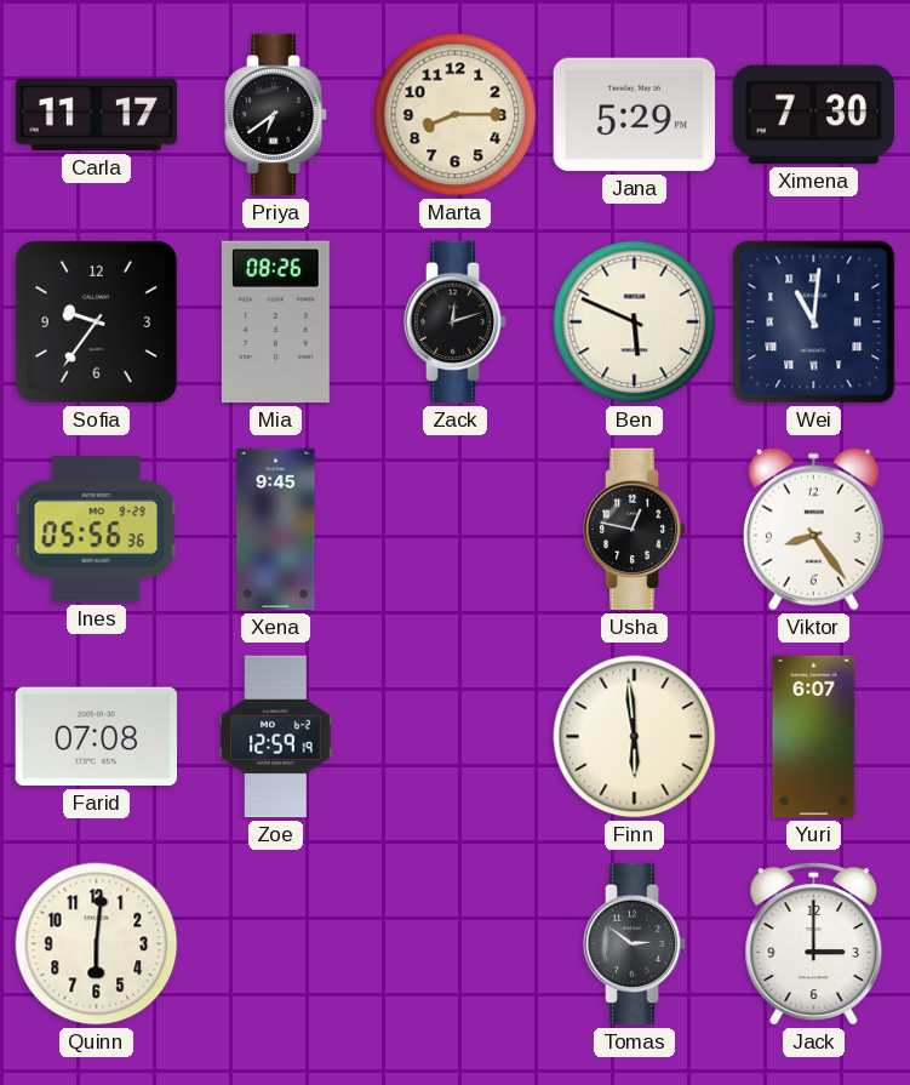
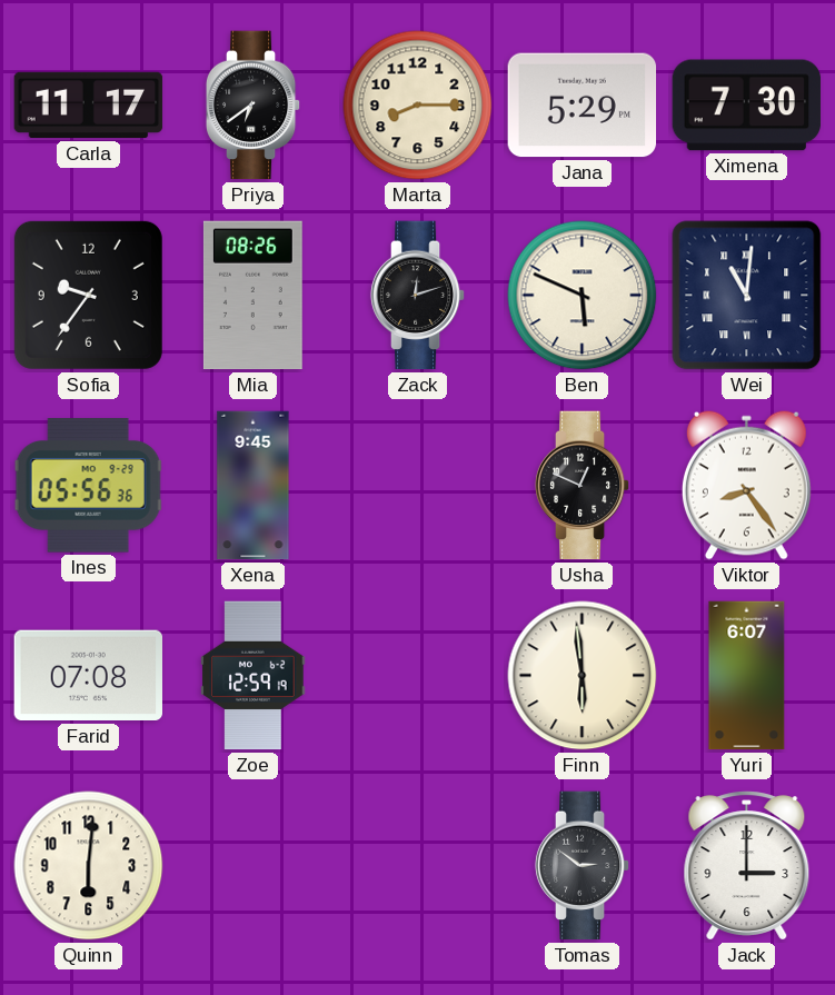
Usha: 12:47 -> 12:49
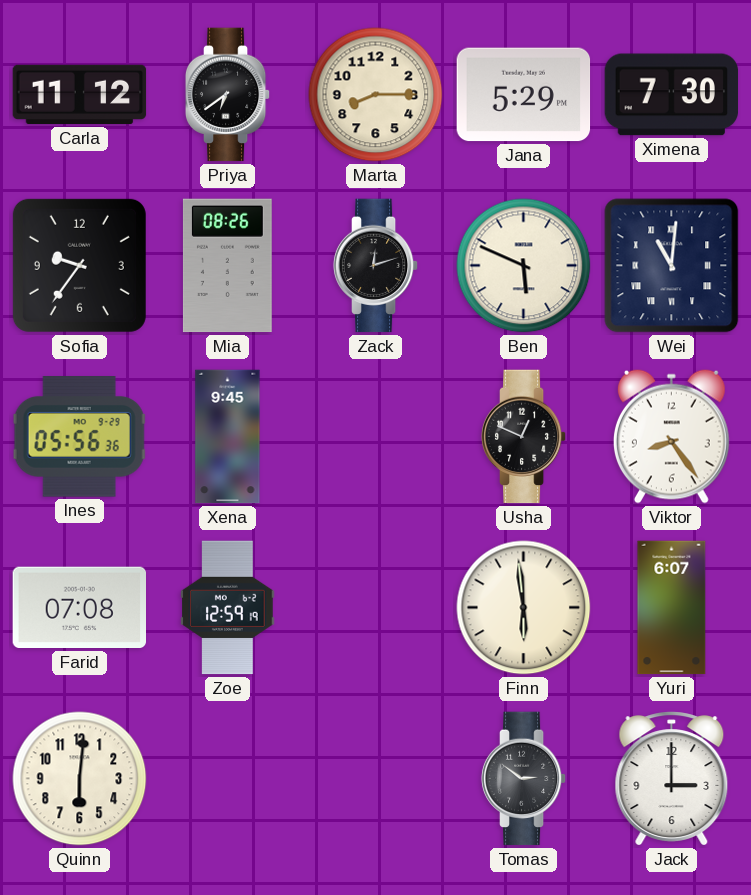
Carla: 11:17 -> 11:12
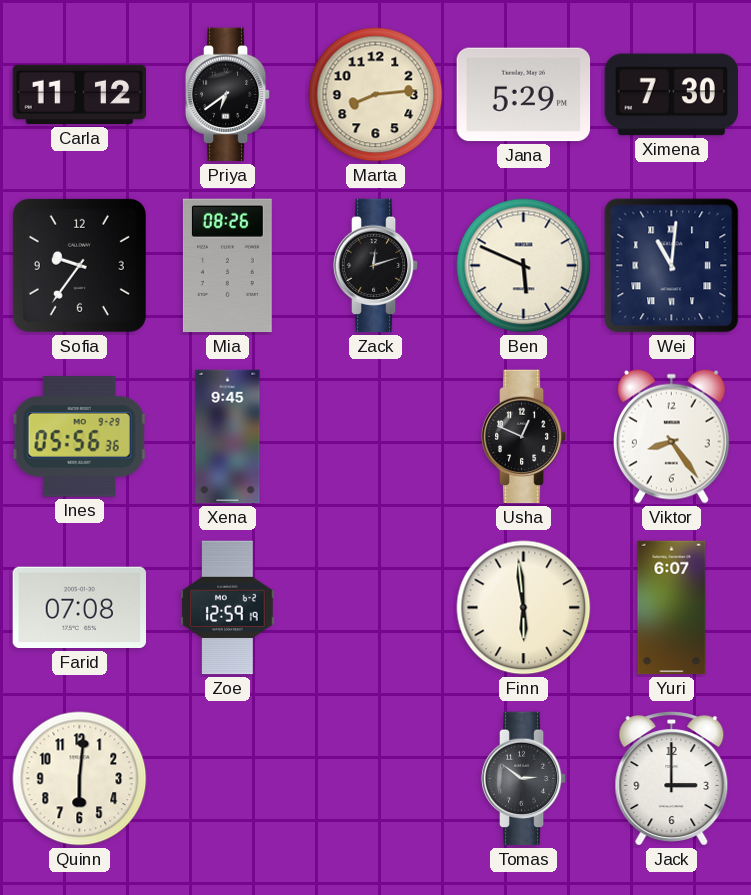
Marta: 8:15 -> 8:14
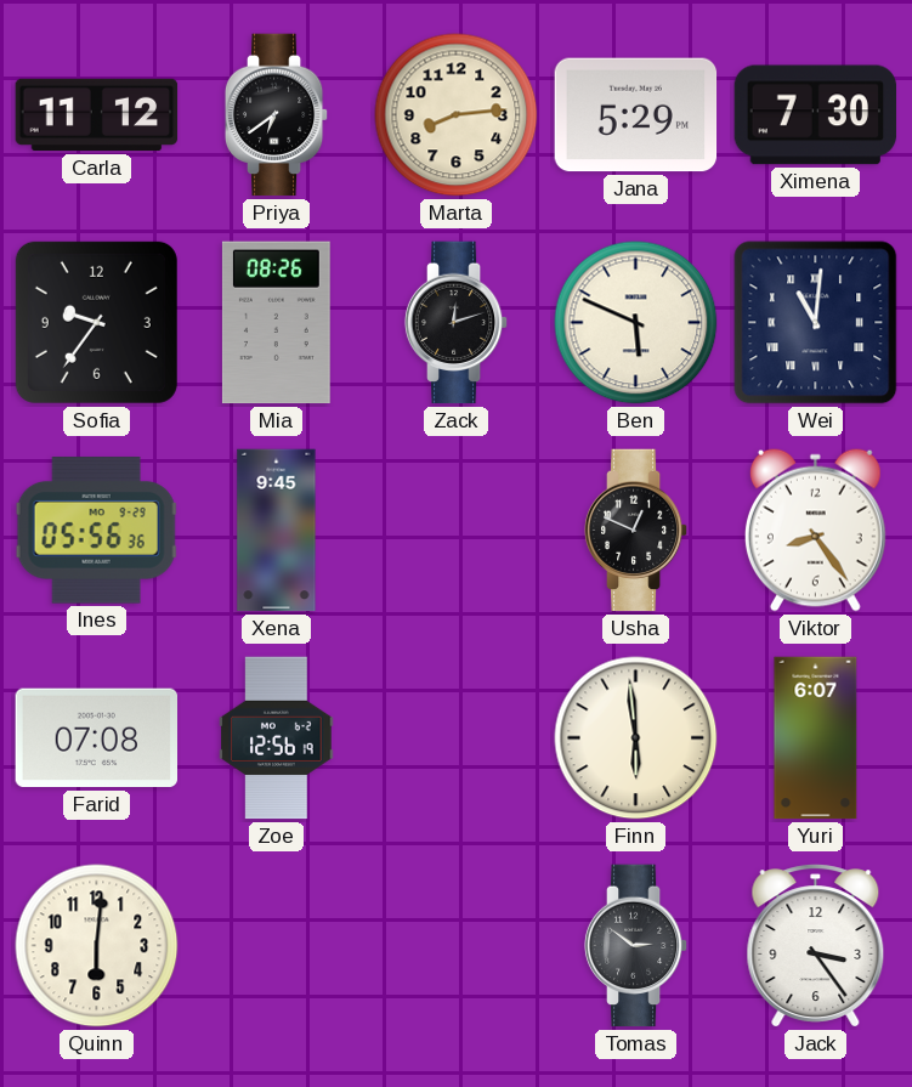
Zoe: 12:59 -> 12:56
Jack: 3:00 -> 3:24
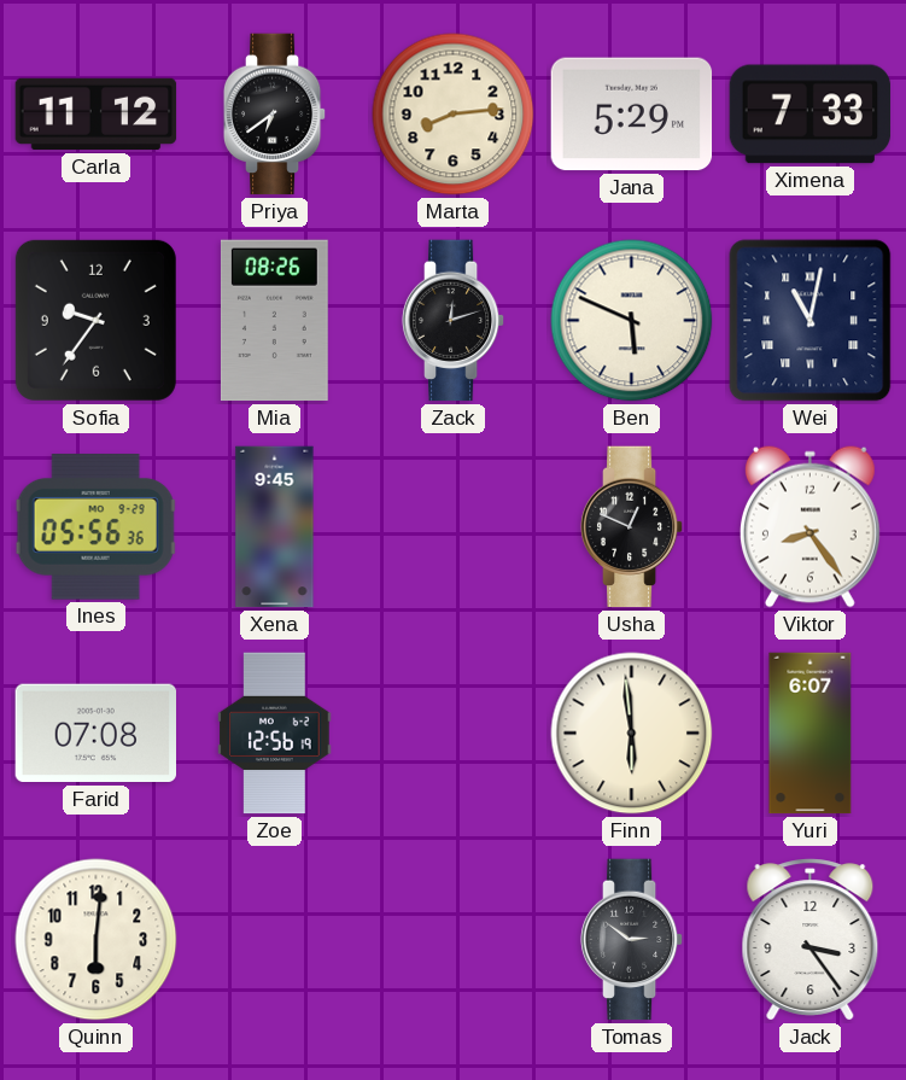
Ximena: 7:30 -> 7:33
Wei: 11:01 -> 11:02
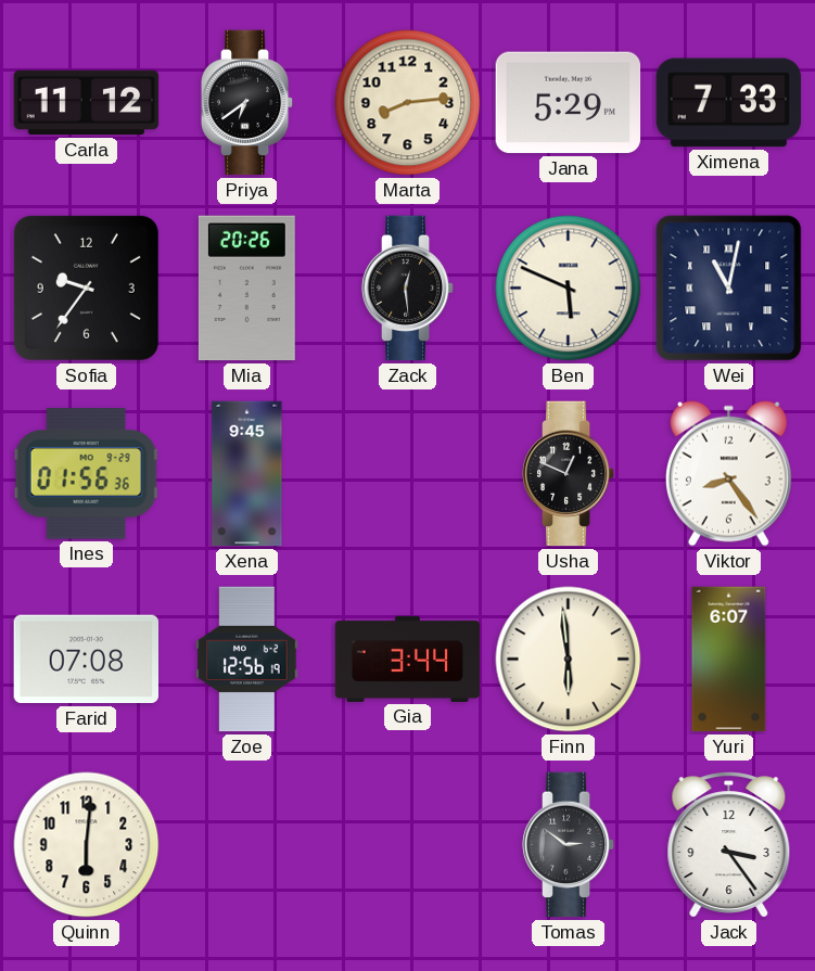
Mia: 08:26 -> 20:26
Zack: 12:12 -> 12:29
Ines: 05:56 -> 01:56
Gia: none -> 3:44
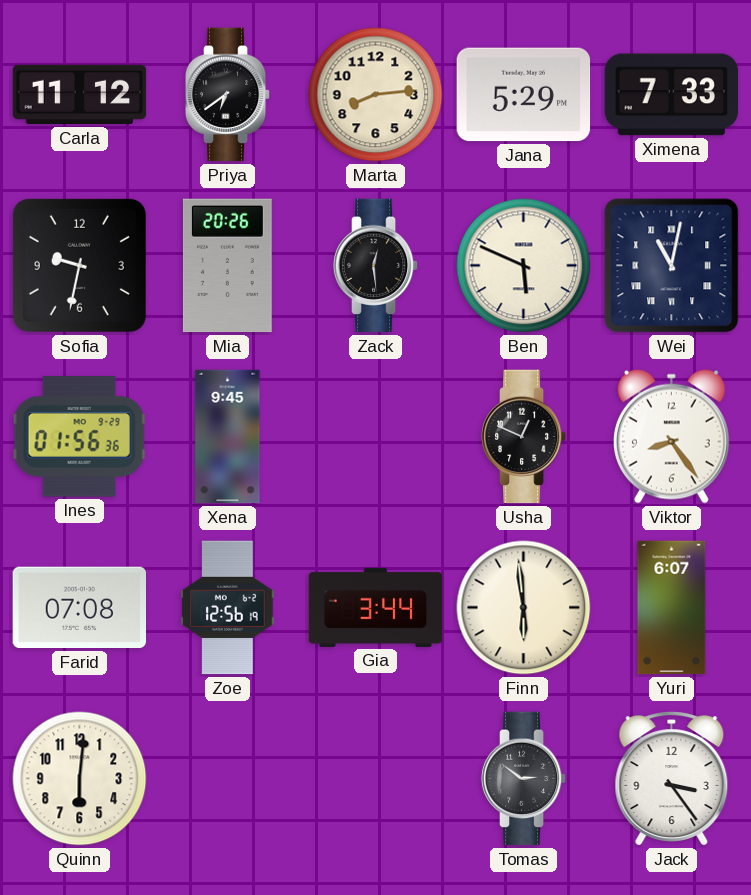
Sofia: 9:36 -> 9:32
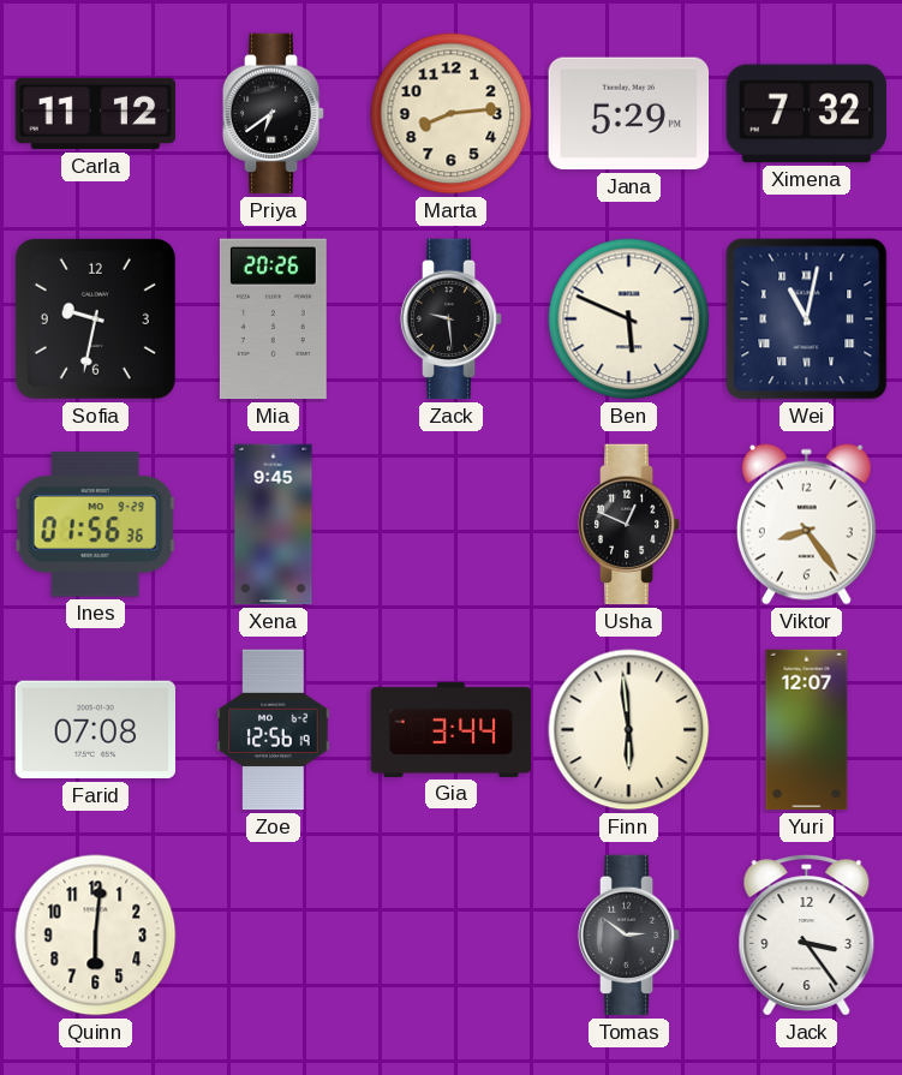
Ximena: 7:33 -> 7:32
Zack: 12:29 -> 9:29
Yuri: 6:07 -> 12:07
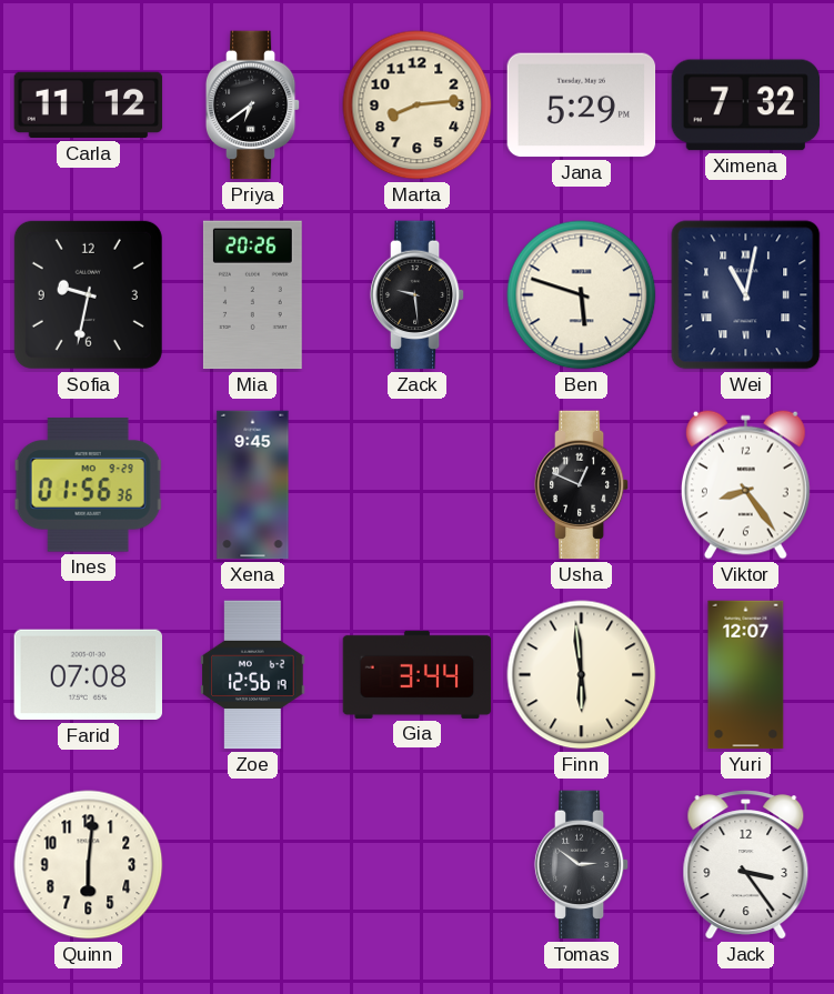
Ben: 5:49 -> 5:48
